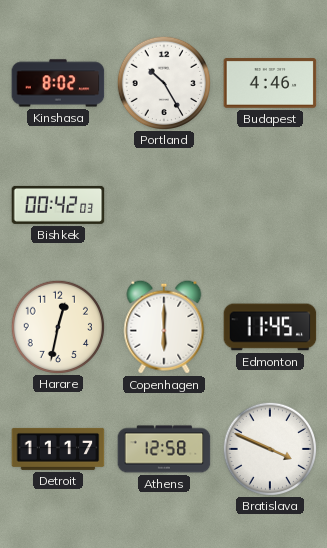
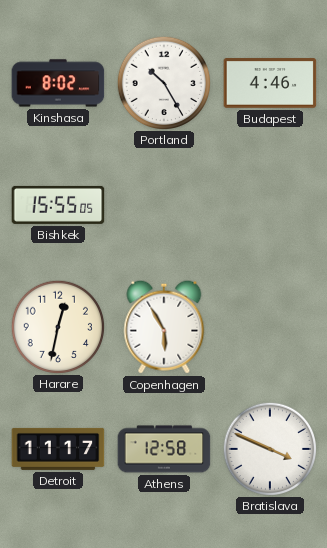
Bishkek: 00:42 -> 15:55
Copenhagen: 6:00 -> 5:55
Edmonton: 11:45 -> none
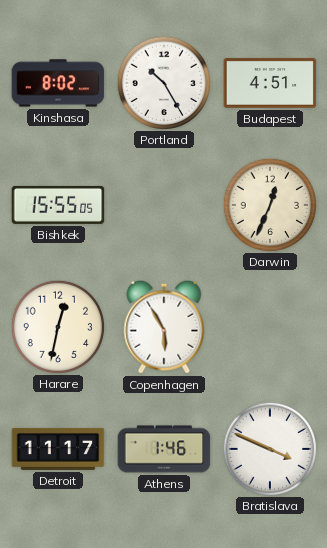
Budapest: 4:46 -> 4:51
Darwin: none -> 12:34
Athens: 12:58 -> 1:46
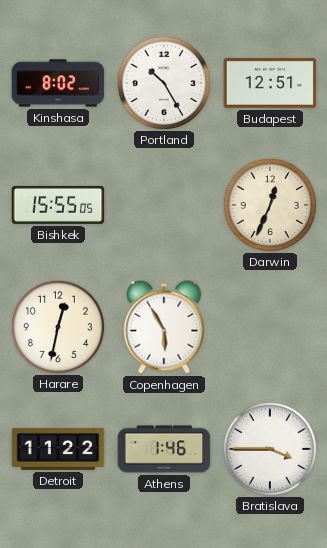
Budapest: 4:51 -> 12:51
Detroit: 11:17 -> 11:22
Bratislava: 3:49 -> 3:45
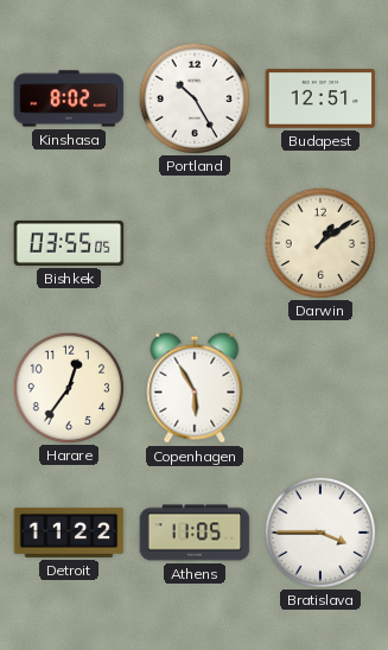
Bishkek: 15:55 -> 03:55
Darwin: 12:34 -> 1:09
Harare: 12:32 -> 12:36
Athens: 1:46 -> 11:05
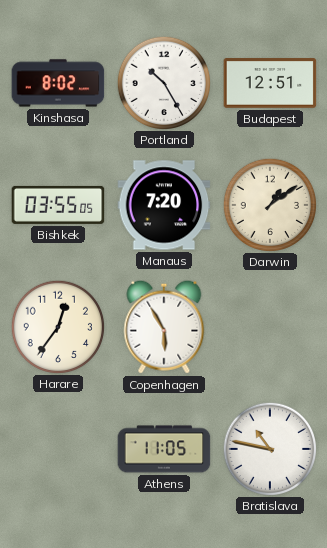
Manaus: none -> 7:20
Detroit: 11:22 -> none
Bratislava: 3:45 -> 10:47
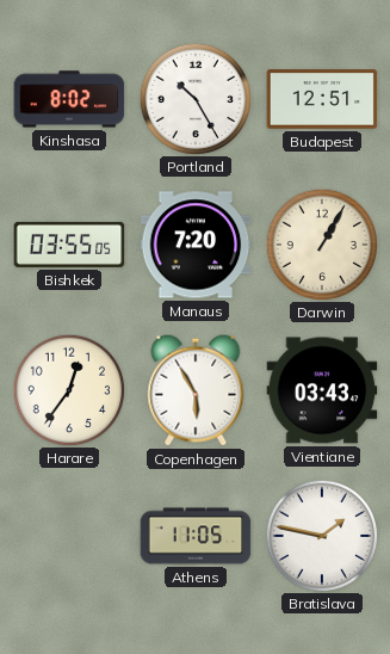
Darwin: 1:09 -> 1:05
Vientiane: none -> 03:43
Bratislava: 10:47 -> 1:47
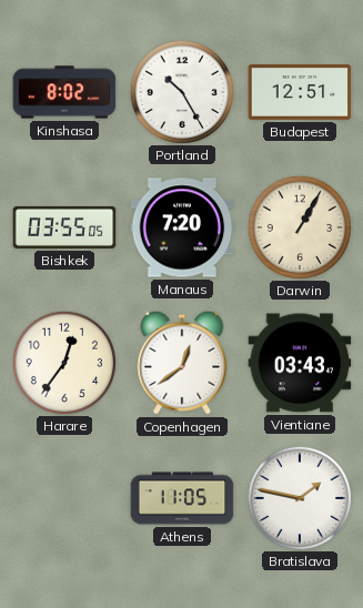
Copenhagen: 5:55 -> 12:39
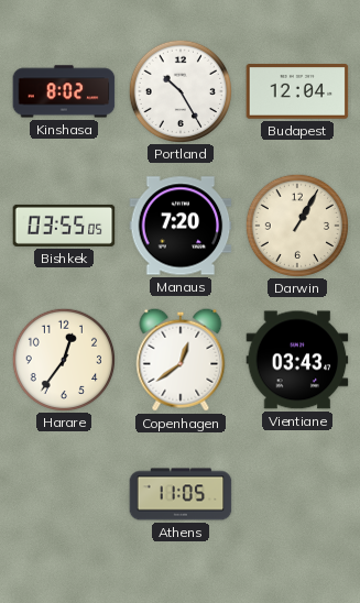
Budapest: 12:51 -> 12:04
Bratislava: 1:47 -> none
